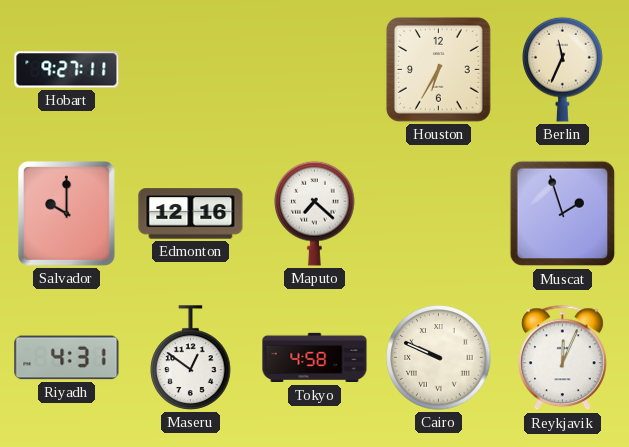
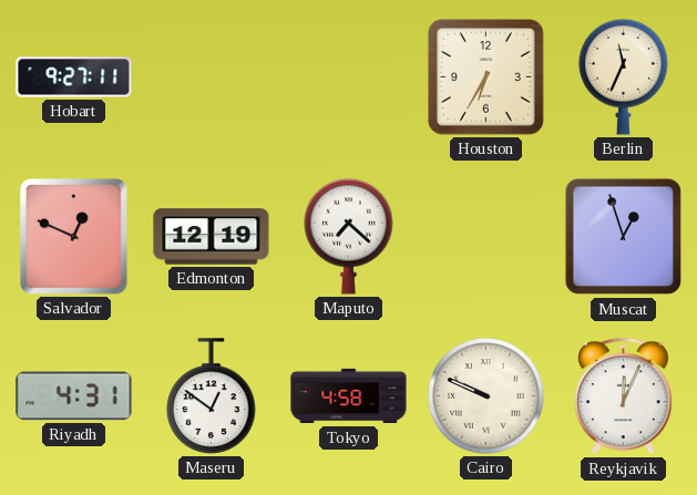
Salvador: 10:00 -> 12:49
Edmonton: 12:16 -> 12:19
Muscat: 1:57 -> 12:57
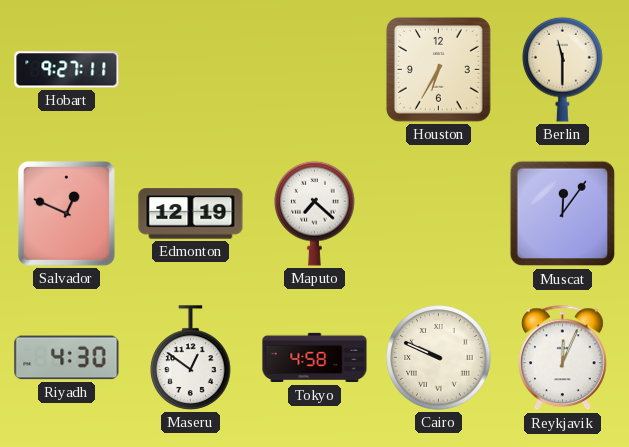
Berlin: 11:34 -> 11:30
Muscat: 12:57 -> 12:06
Riyadh: 4:31 -> 4:30
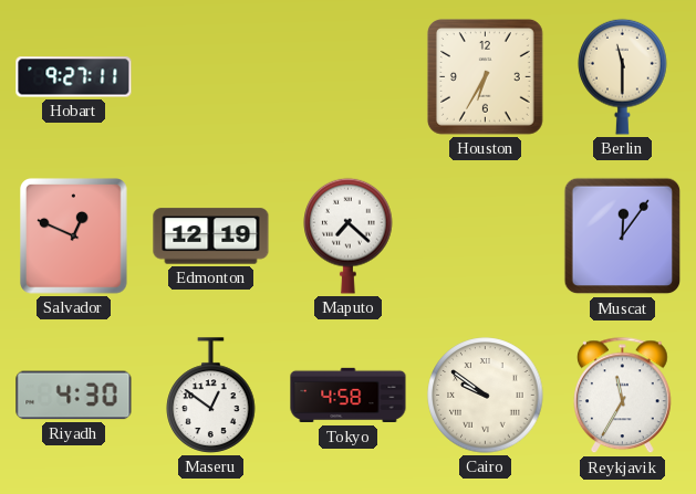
Cairo: 9:49 -> 9:51
Reykjavik: 12:04 -> 11:35
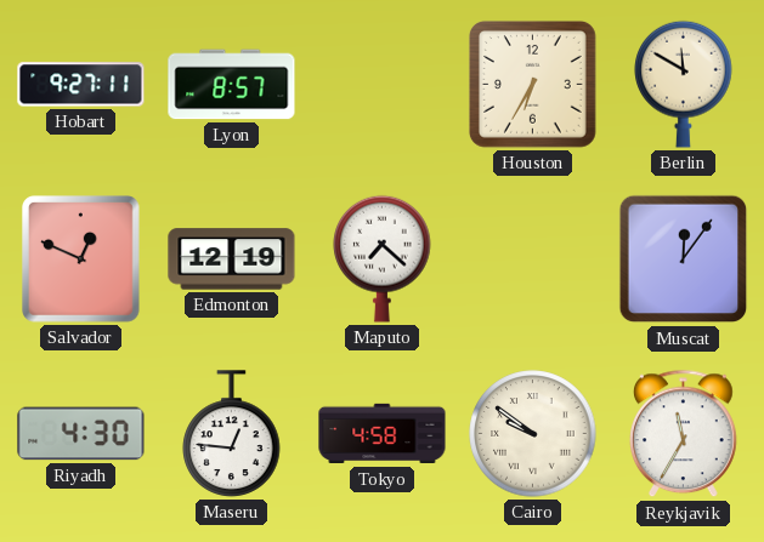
Lyon: none -> 8:57
Berlin: 11:30 -> 11:50
Maseru: 12:51 -> 12:46
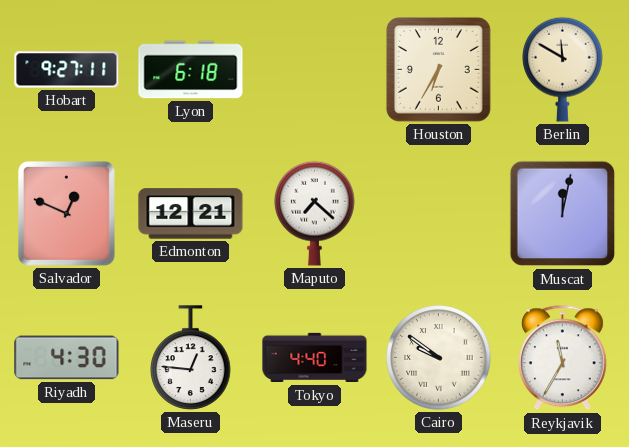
Lyon: 8:57 -> 6:18
Edmonton: 12:19 -> 12:21
Muscat: 12:06 -> 12:02
Tokyo: 4:58 -> 4:40
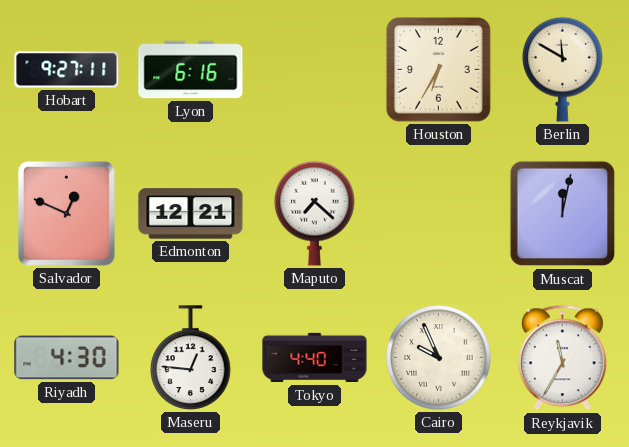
Lyon: 6:18 -> 6:16
Cairo: 9:51 -> 9:56
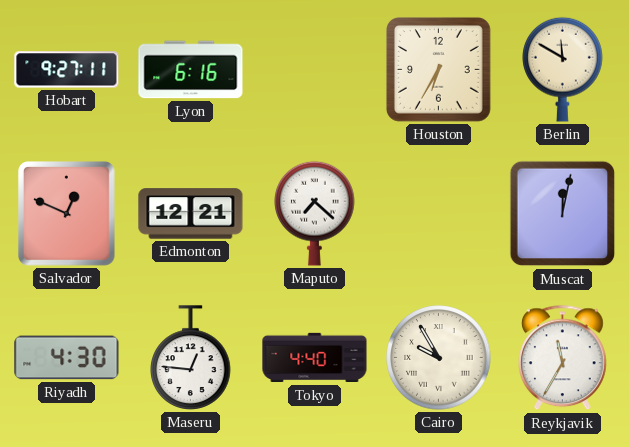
Cairo: 9:56 -> 9:55
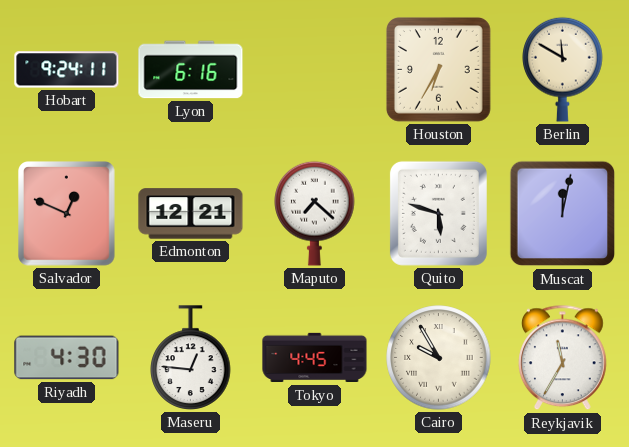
Hobart: 9:27 -> 9:24
Quito: none -> 5:48
Tokyo: 4:40 -> 4:45
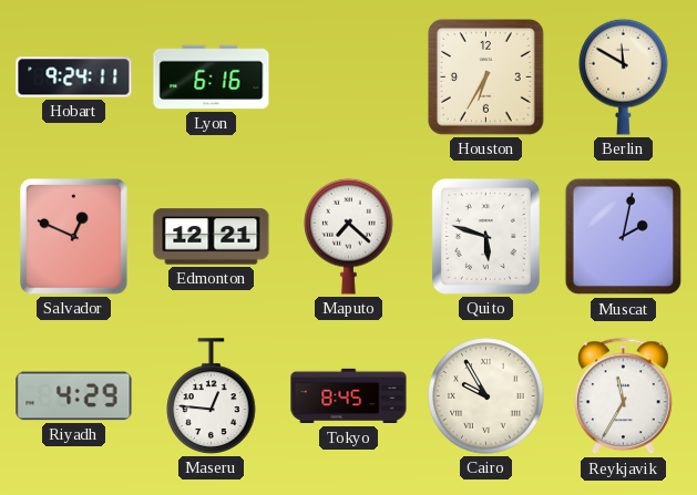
Muscat: 12:02 -> 2:02
Riyadh: 4:30 -> 4:29
Tokyo: 4:45 -> 8:45
